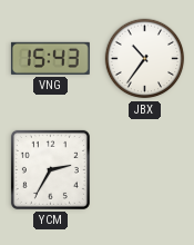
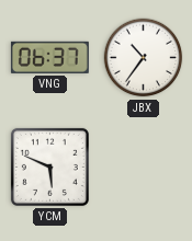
VNG: 15:43 -> 06:37
YCM: 2:35 -> 5:49
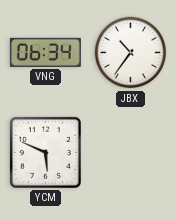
VNG: 06:37 -> 06:34
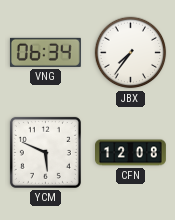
JBX: 10:36 -> 7:36
CFN: none -> 12:08
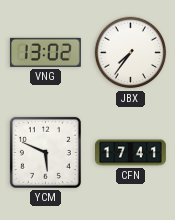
VNG: 06:34 -> 13:02
CFN: 12:08 -> 17:41
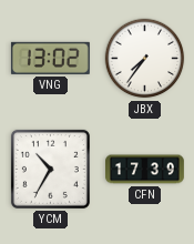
YCM: 5:49 -> 10:35
CFN: 17:41 -> 17:39
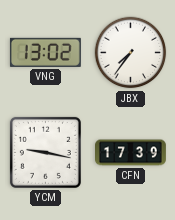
YCM: 10:35 -> 9:17
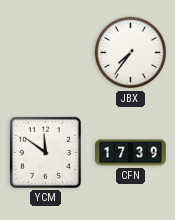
VNG: 13:02 -> none
YCM: 9:17 -> 11:51
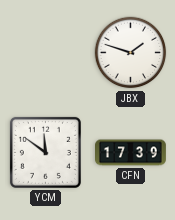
JBX: 7:36 -> 1:48
